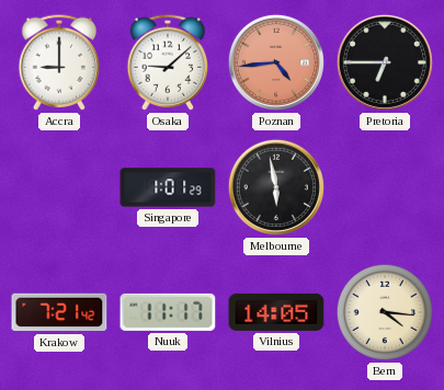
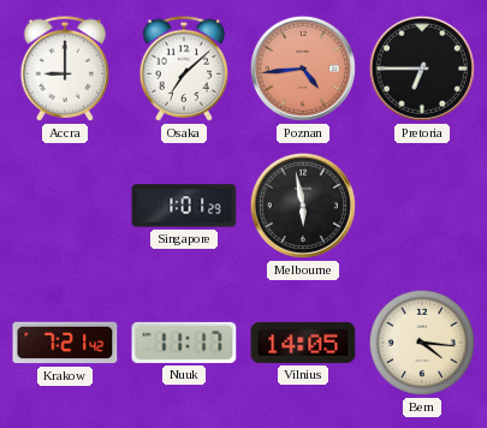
Osaka: 9:08 -> 7:08
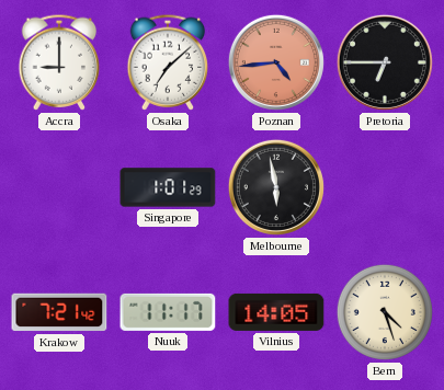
Bern: 4:16 -> 4:27
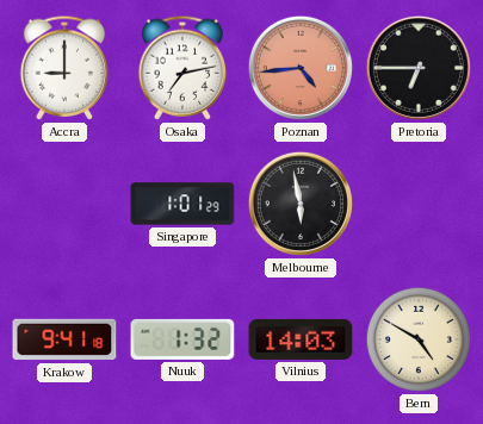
Osaka: 7:08 -> 7:13
Krakow: 7:21 -> 9:41
Nuuk: 11:17 -> 1:32
Vilnius: 14:05 -> 14:03
Bern: 4:27 -> 4:50
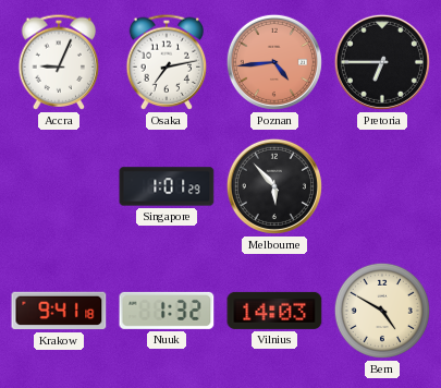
Accra: 9:00 -> 9:04
Melbourne: 5:58 -> 5:53
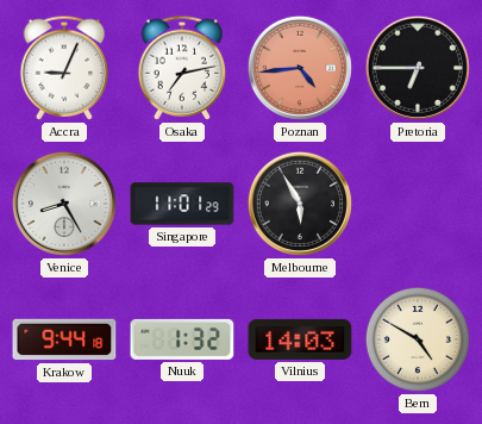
Venice: none -> 8:25
Singapore: 1:01 -> 11:01
Melbourne: 5:53 -> 5:55
Krakow: 9:41 -> 9:44
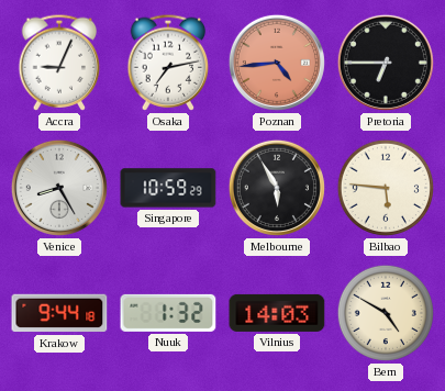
Singapore: 11:01 -> 10:59
Bilbao: none -> 5:46
